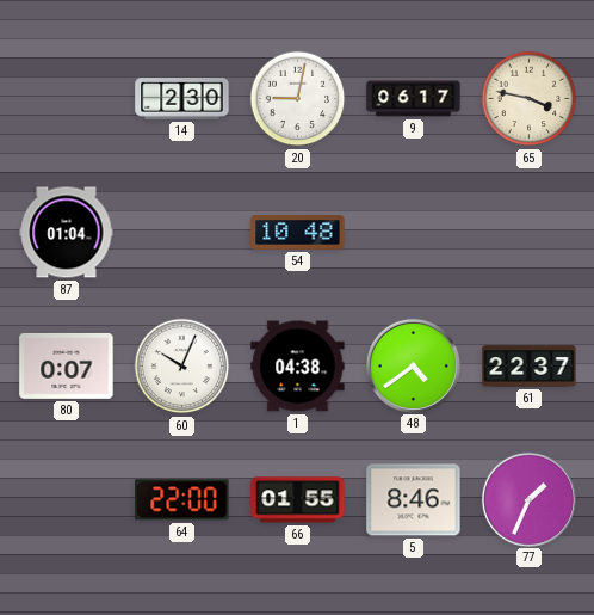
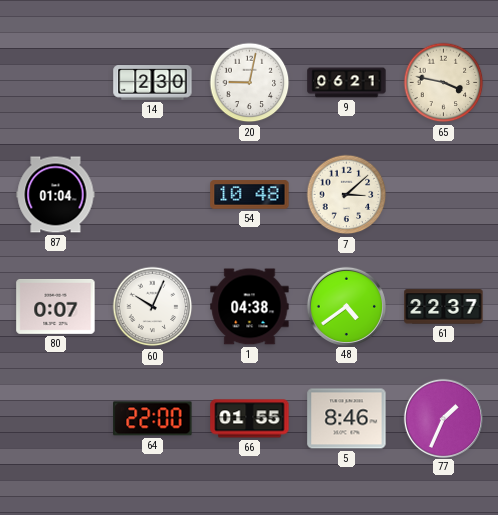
9: 06:17 -> 06:21
7: none -> 3:08
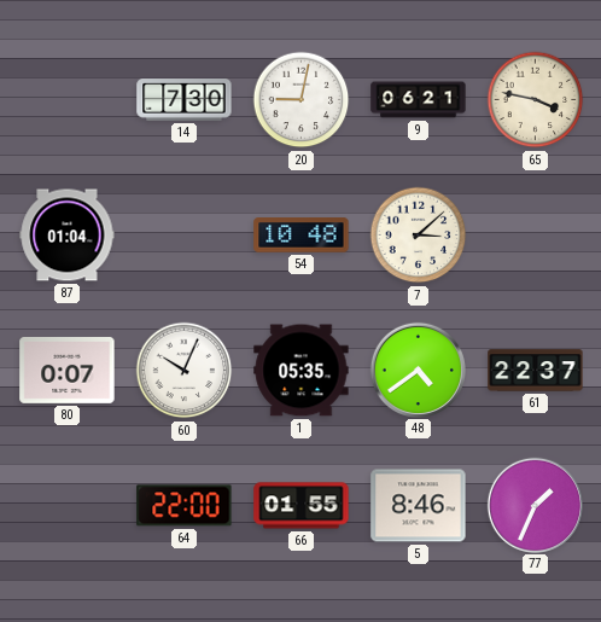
14: 2:30 -> 7:30
1: 04:38 -> 05:35
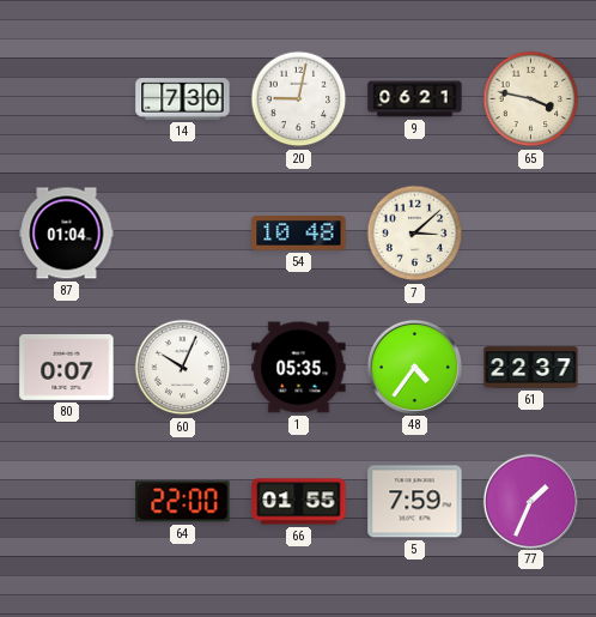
48: 4:39 -> 4:36
5: 8:46 -> 7:59
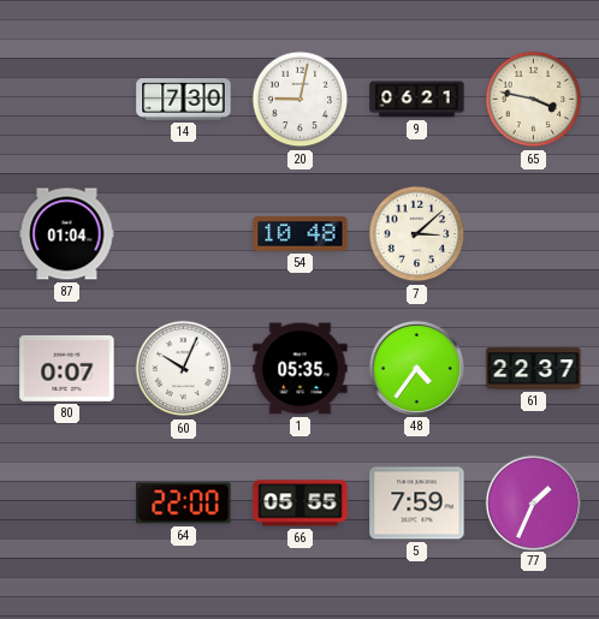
66: 01:55 -> 05:55
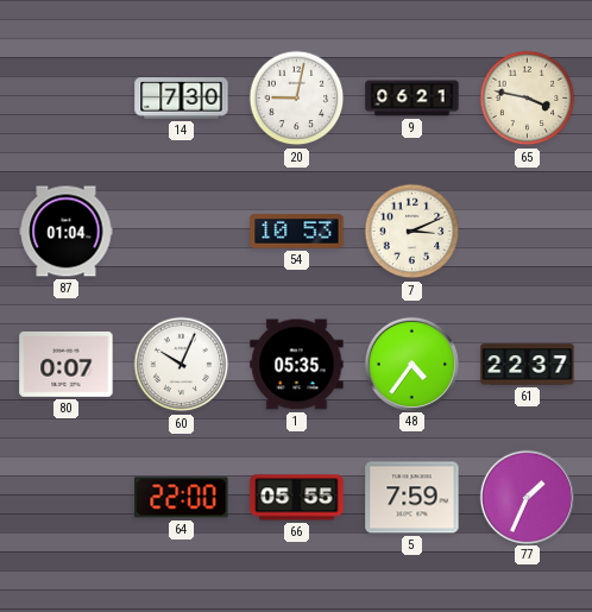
54: 10:48 -> 10:53
7: 3:08 -> 3:11
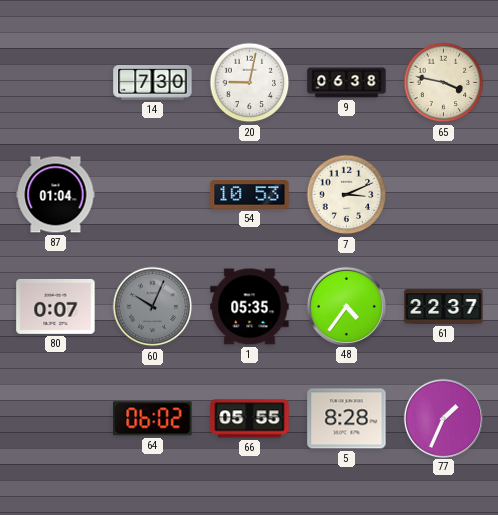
9: 06:21 -> 06:38
60 dial: white -> grey
64: 22:00 -> 06:02
5: 7:59 -> 8:28
